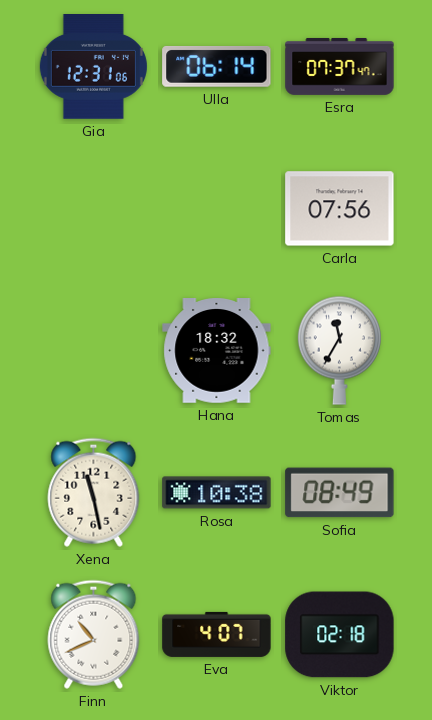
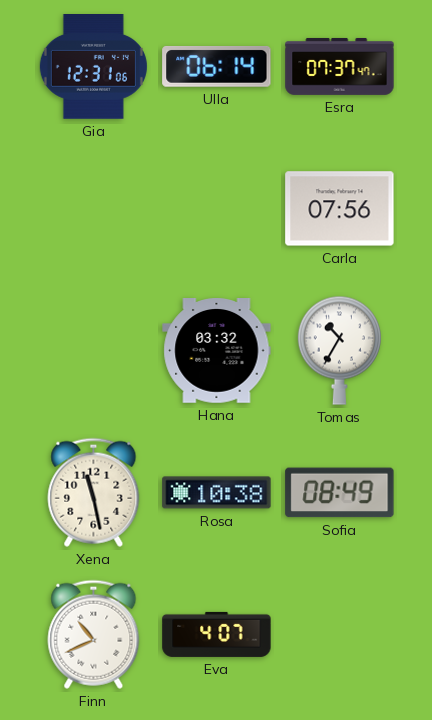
Hana: 18:32 -> 03:32
Tomas: 11:35 -> 10:35
Viktor: 02:18 -> none
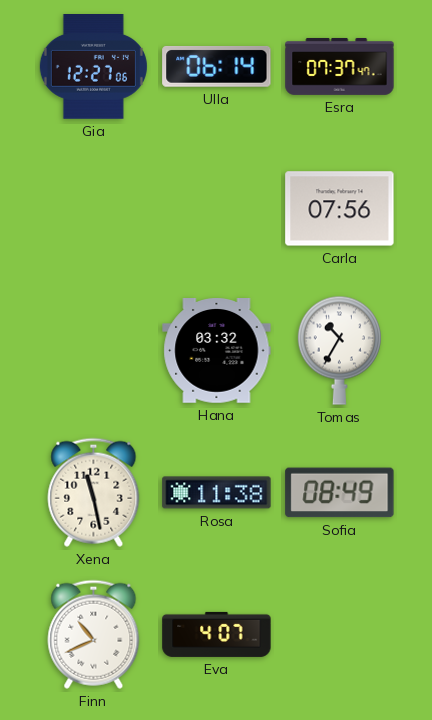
Gia: 12:31 -> 12:27
Rosa: 10:38 -> 11:38
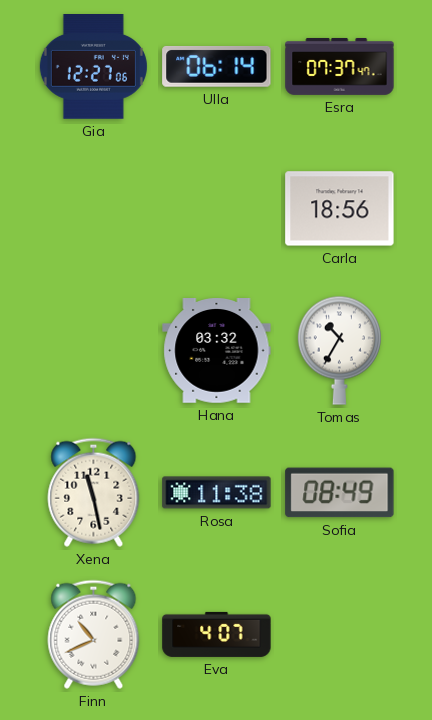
Carla: 07:56 -> 18:56
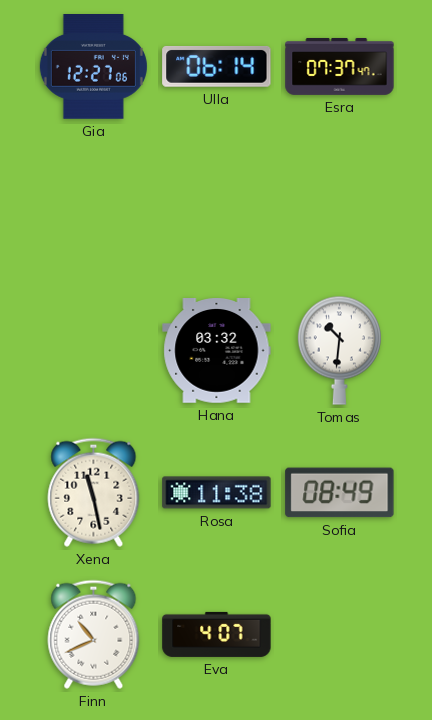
Carla: 18:56 -> none
Tomas: 10:35 -> 10:31
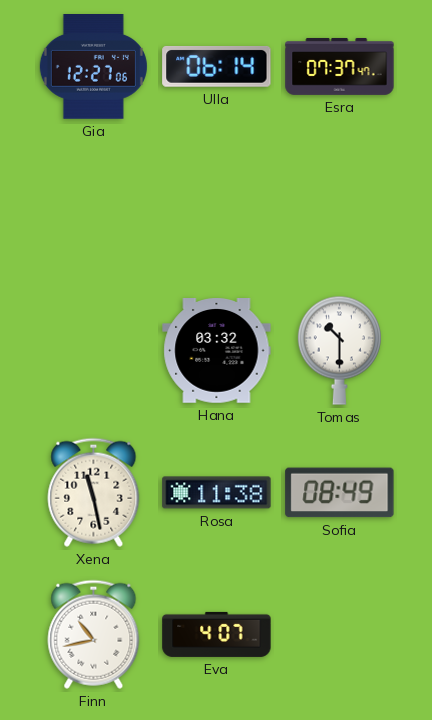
Tomas: 10:31 -> 10:30
Finn: 10:41 -> 10:43
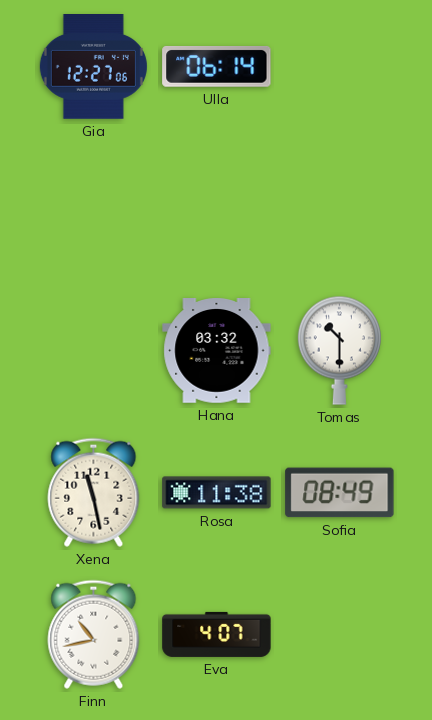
Esra: 07:37 -> none
